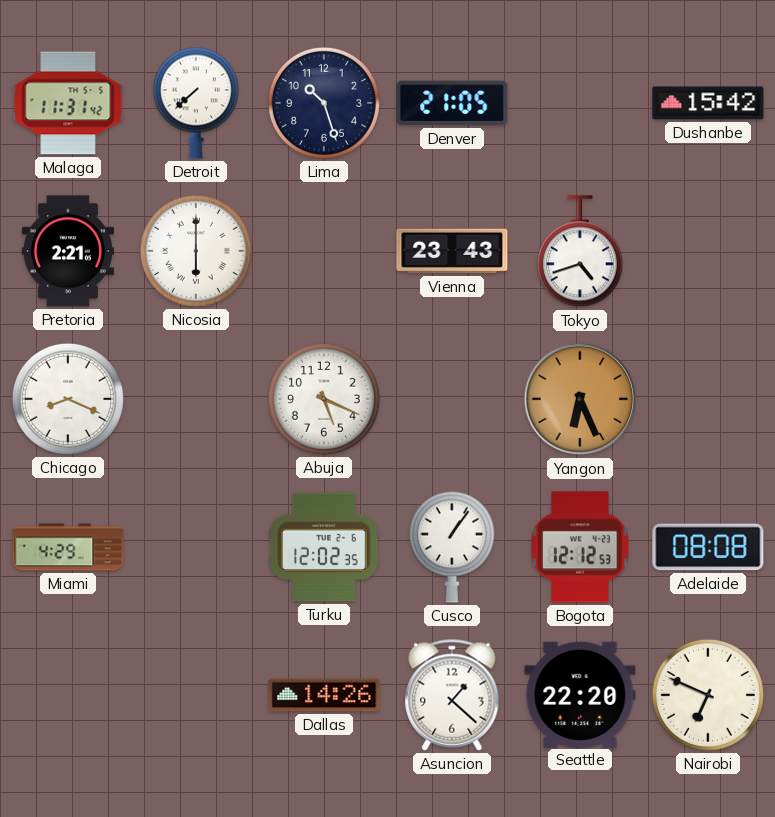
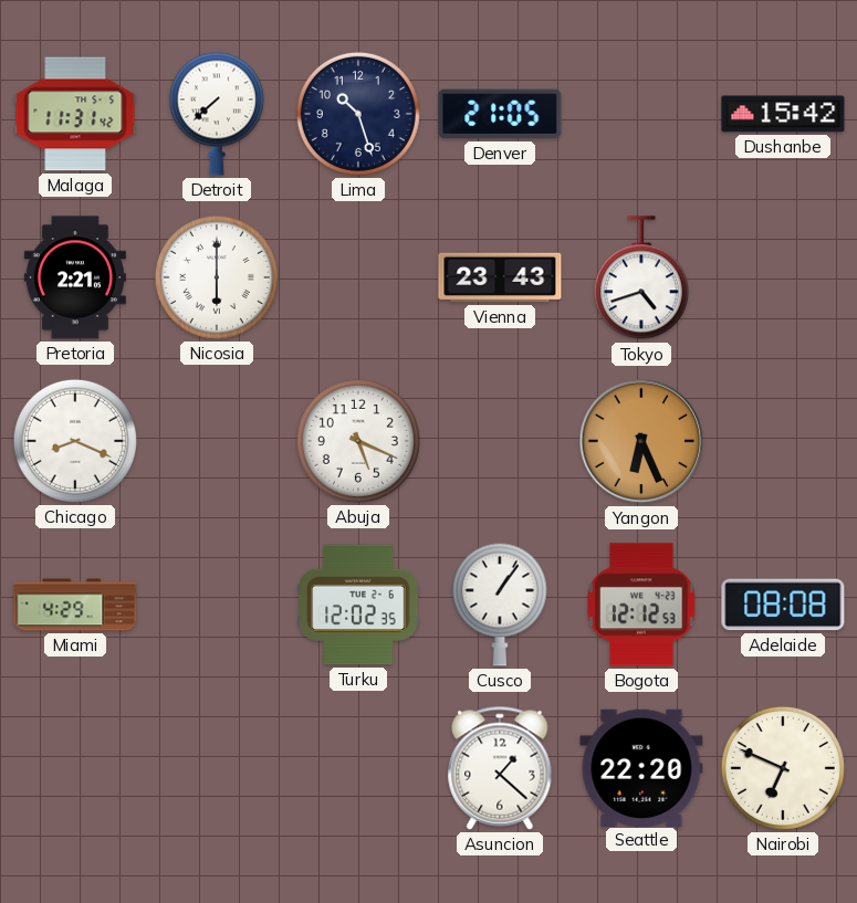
Dallas: 14:26 -> none
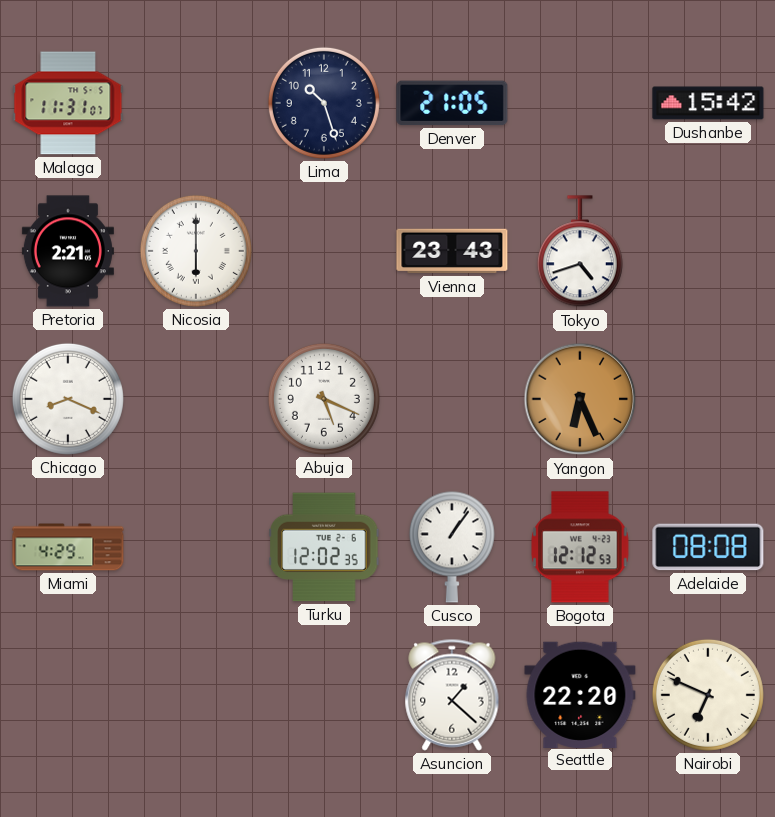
Malaga: 11:31:42 -> 11:31:07
Detroit: 7:38 -> none
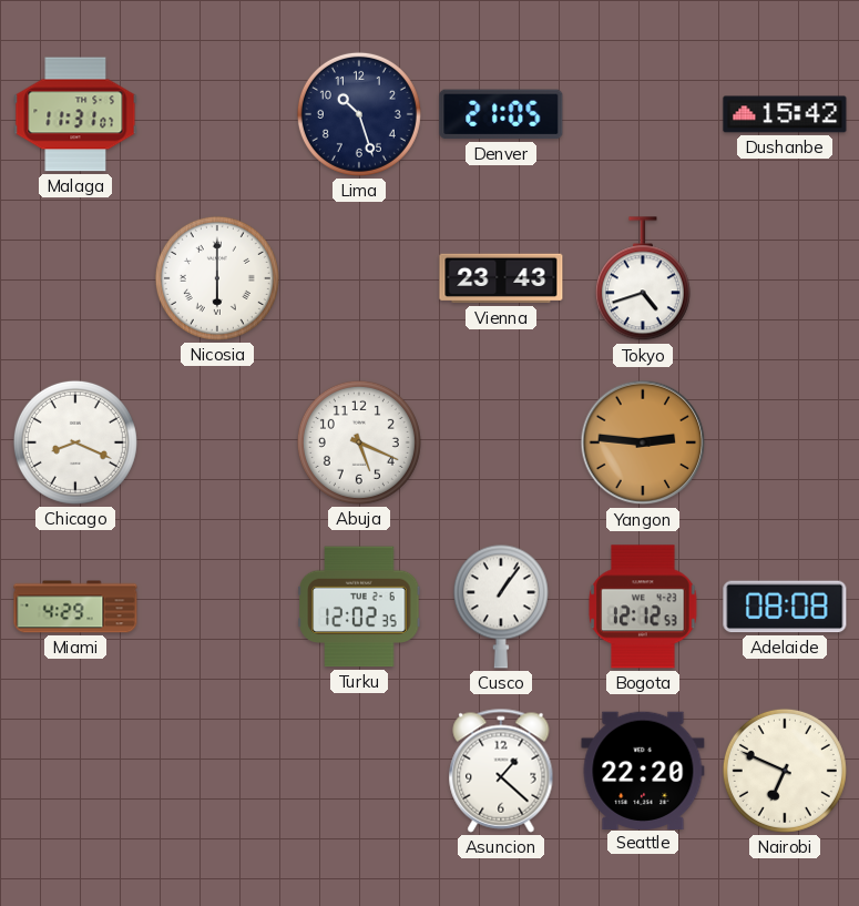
Pretoria: 2:21 -> none
Yangon: 6:26 -> 2:46
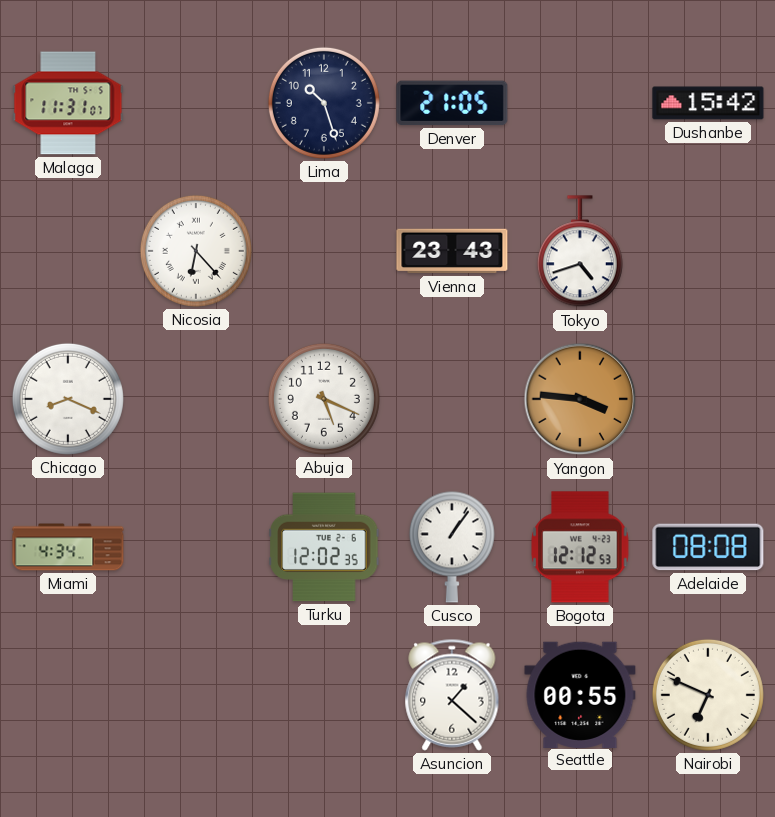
Nicosia: 6:00 -> 6:23
Yangon: 2:46 -> 3:46
Miami: 4:29 -> 4:34
Seattle: 22:20 -> 00:55
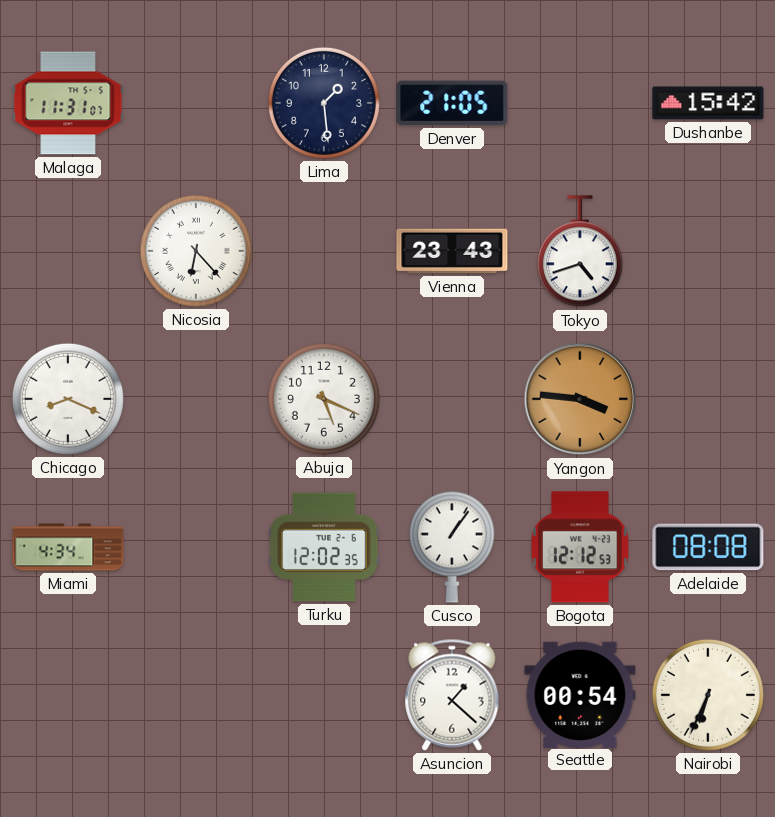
Lima: 10:27 -> 1:29
Seattle: 00:55 -> 00:54
Nairobi: 6:49 -> 6:34
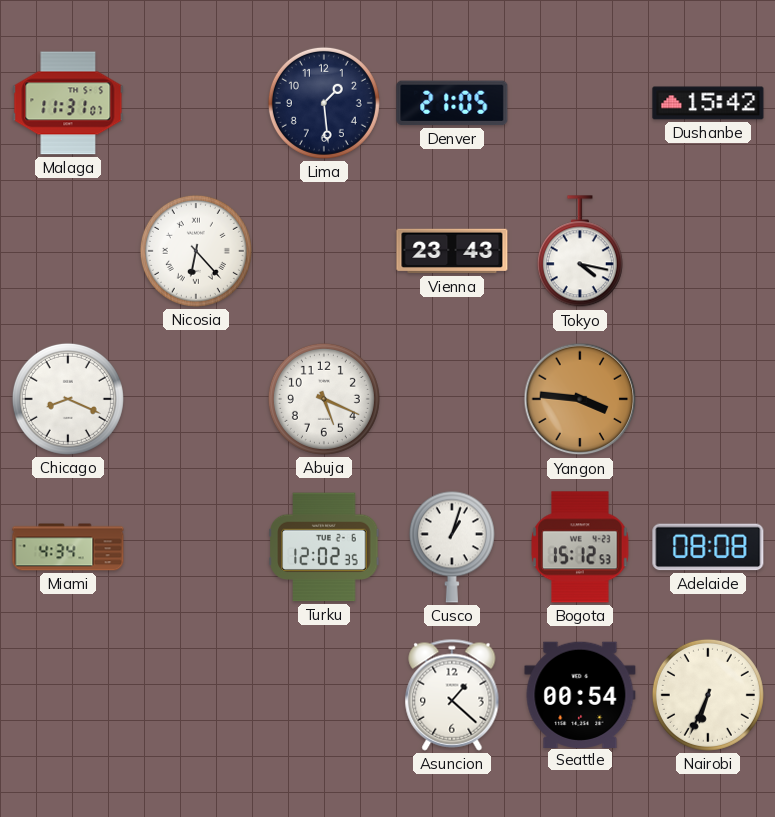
Tokyo: 4:42 -> 4:17
Cusco: 1:06 -> 1:03
Bogota: 12:12 -> 15:12
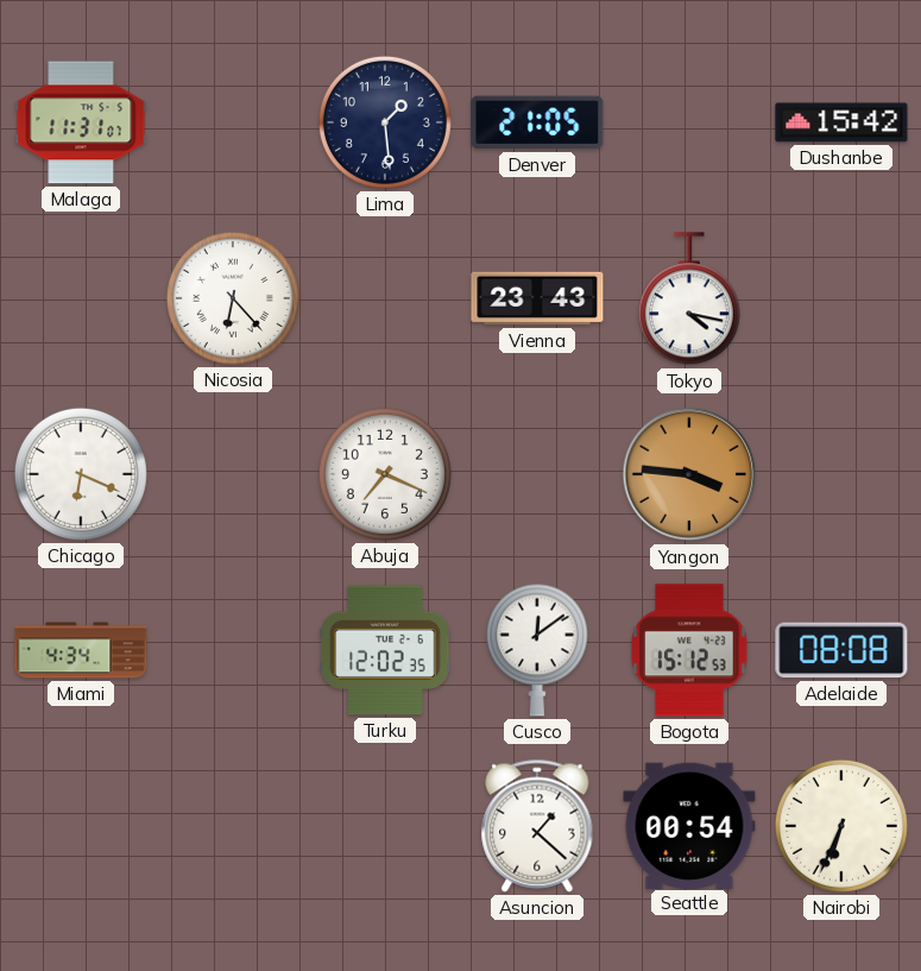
Chicago: 8:19 -> 6:19
Abuja: 5:19 -> 7:19
Cusco: 1:03 -> 12:09
